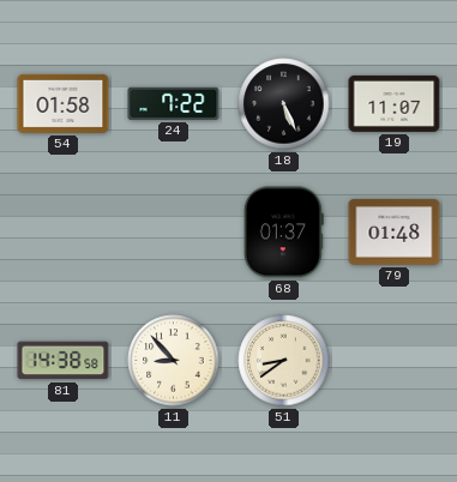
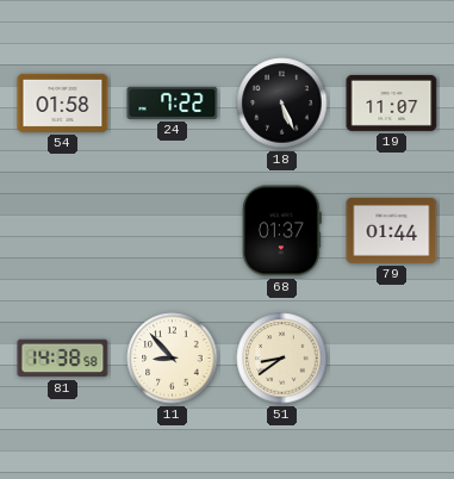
79: 01:48 -> 01:44
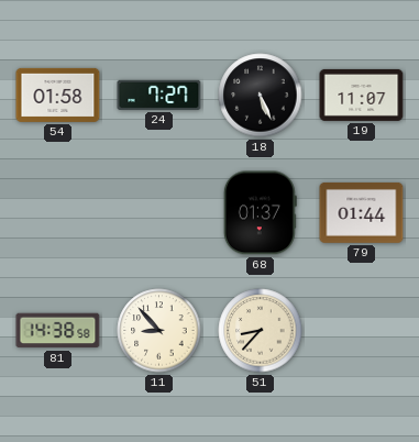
24: 7:22 -> 7:27
51: 8:39 -> 8:37
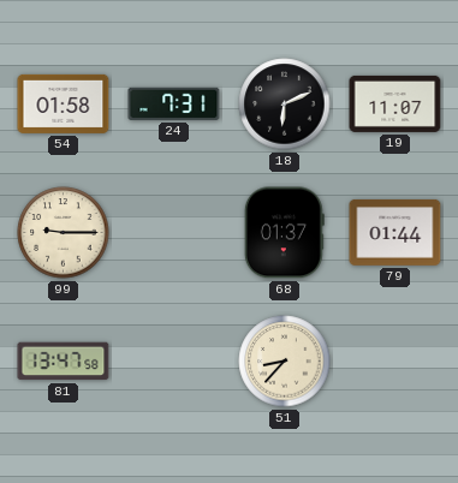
24: 7:27 -> 7:31
18: 5:26 -> 6:11
99: none -> 9:15
81: 14:38 -> 13:47
11: 8:53 -> none
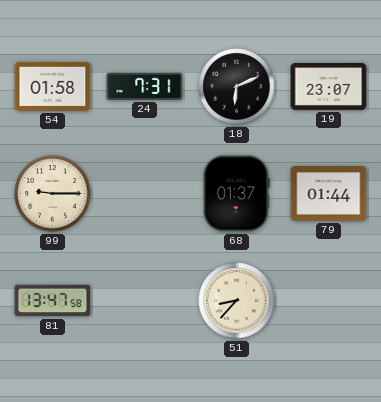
19: 11:07 -> 23:07
